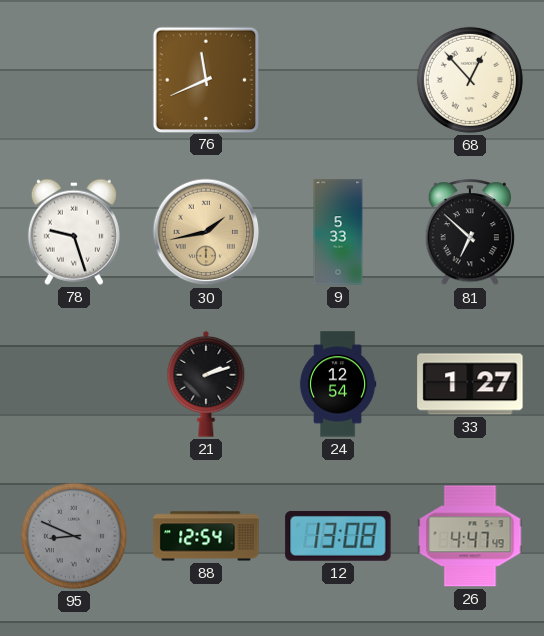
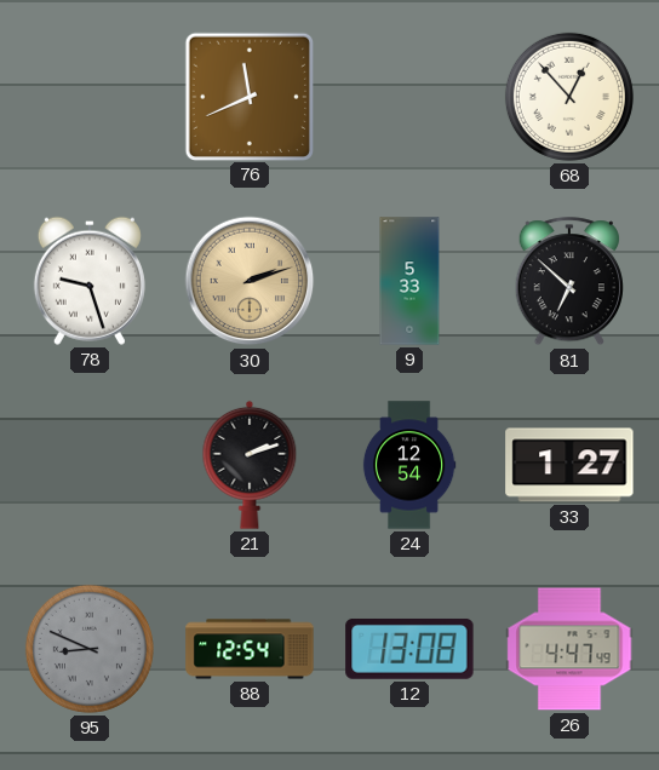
30: 1:43 -> 2:12
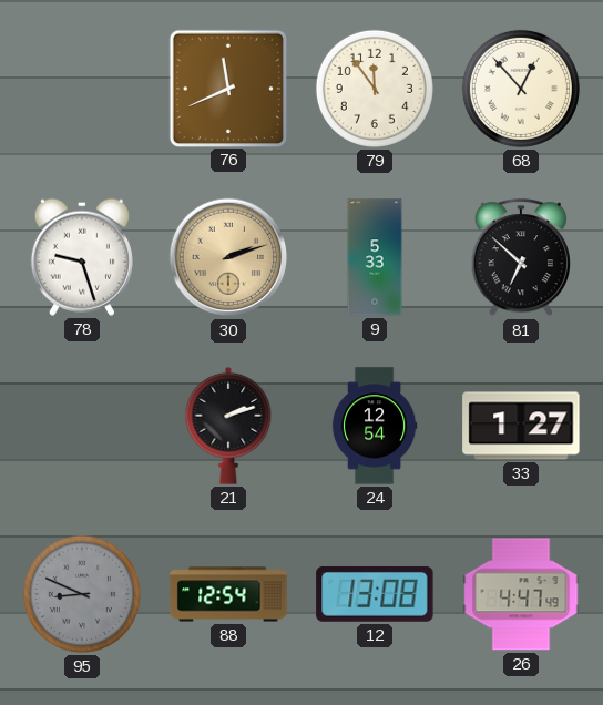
79: none -> 11:54
